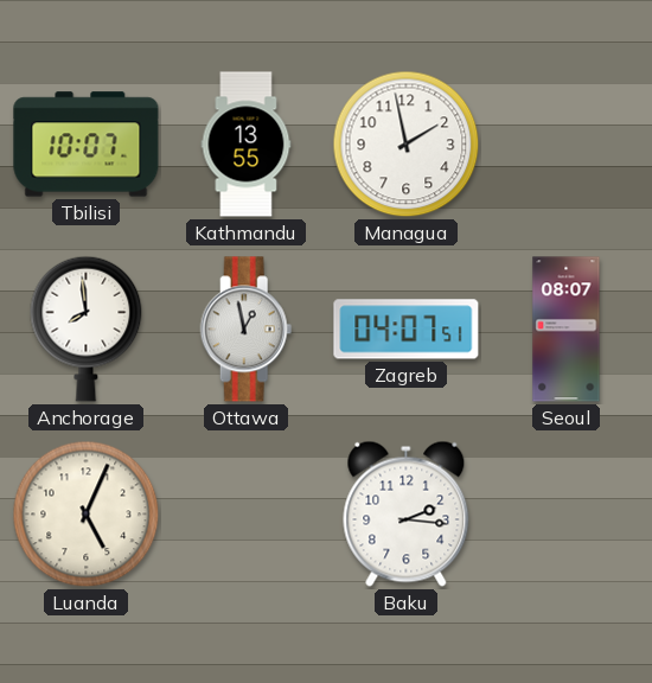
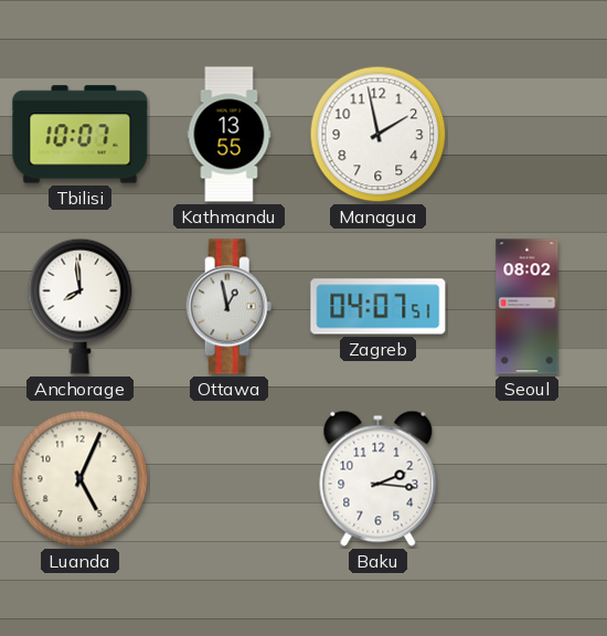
Seoul: 08:07 -> 08:02
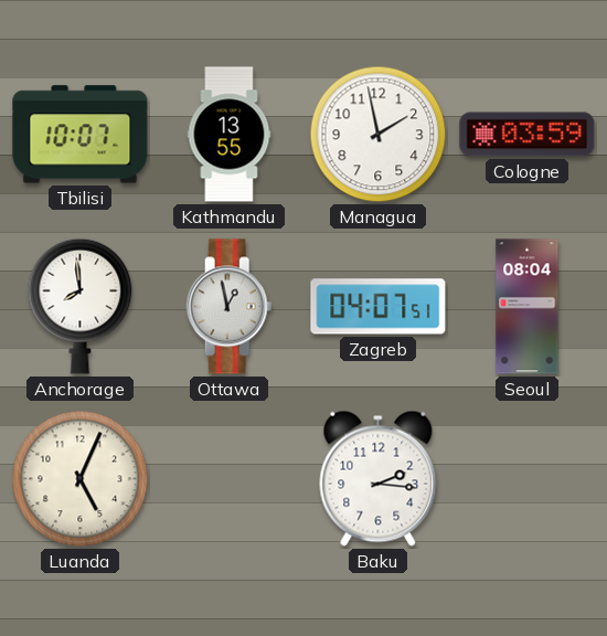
Cologne: none -> 03:59
Seoul: 08:02 -> 08:04
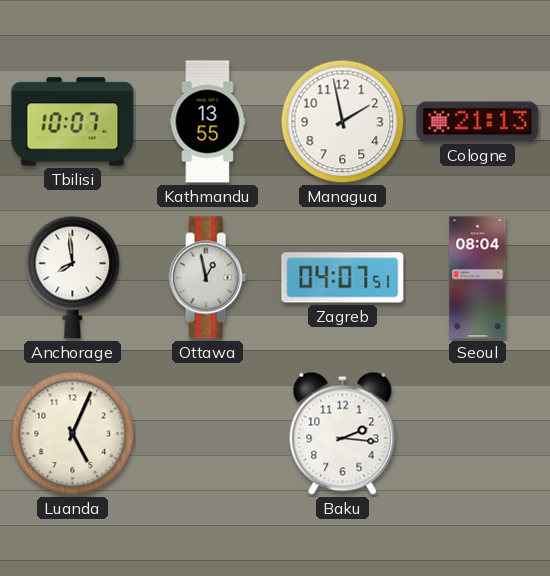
Cologne: 03:59 -> 21:13
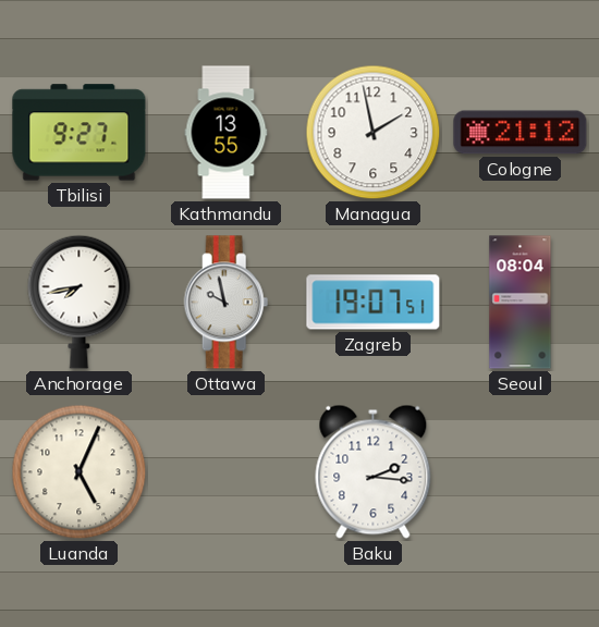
Tbilisi: 10:07 -> 9:27
Cologne: 21:13 -> 21:12
Anchorage: 7:59 -> 7:43
Ottawa: 12:58 -> 9:58
Zagreb: 04:07 -> 19:07
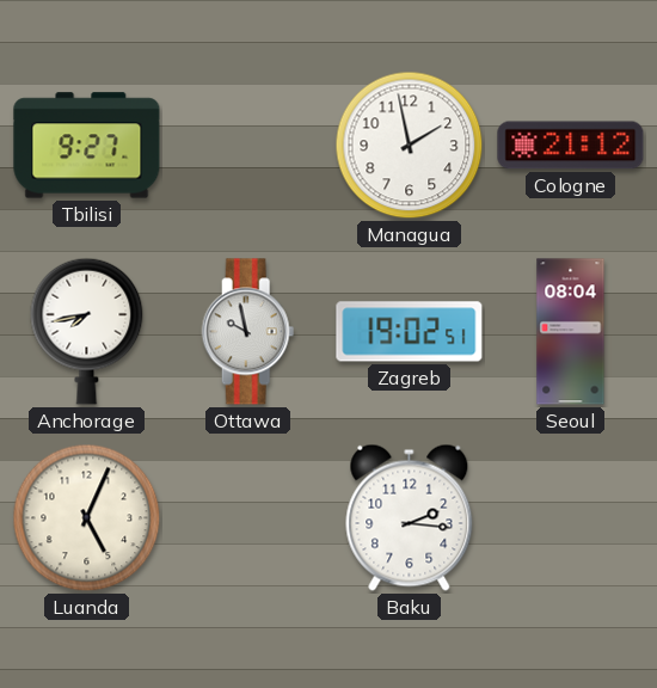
Kathmandu: 13:55 -> none
Zagreb: 19:07 -> 19:02
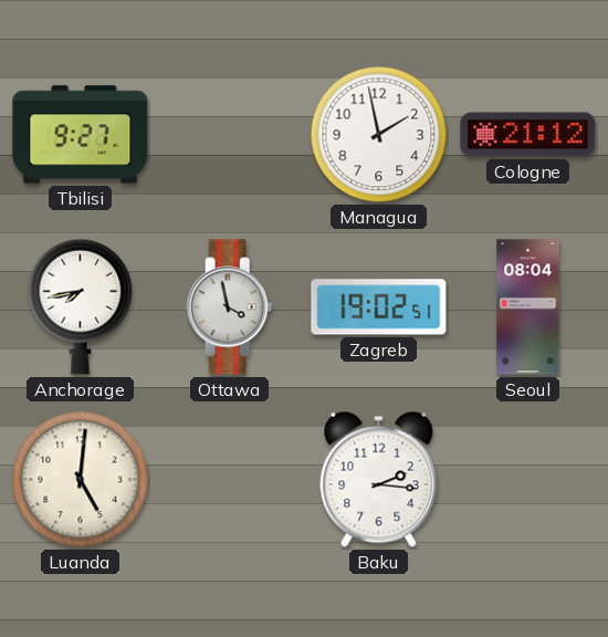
Ottawa: 9:58 -> 3:58
Luanda: 5:04 -> 5:01
